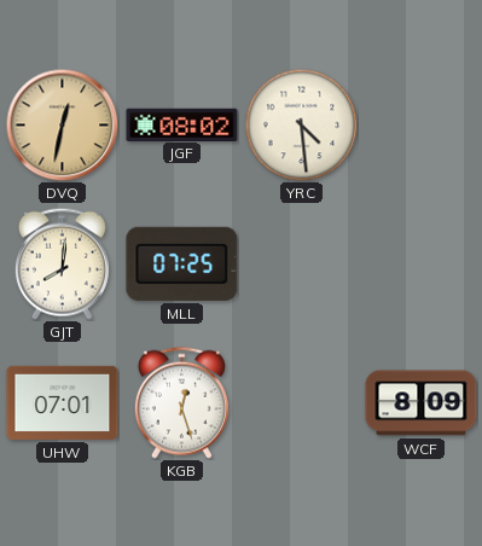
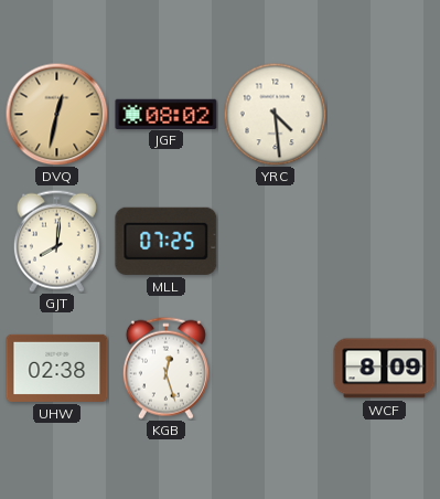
UHW: 07:01 -> 02:38
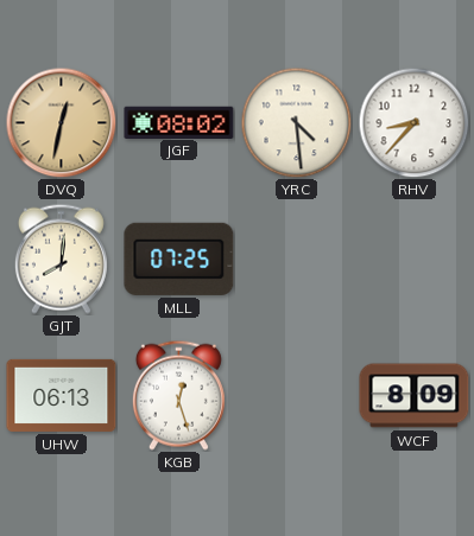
RHV: none -> 8:37
UHW: 02:38 -> 06:13
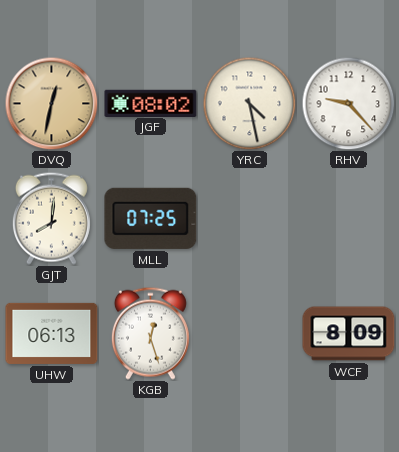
YRC: 4:29 -> 4:28
RHV: 8:37 -> 9:23
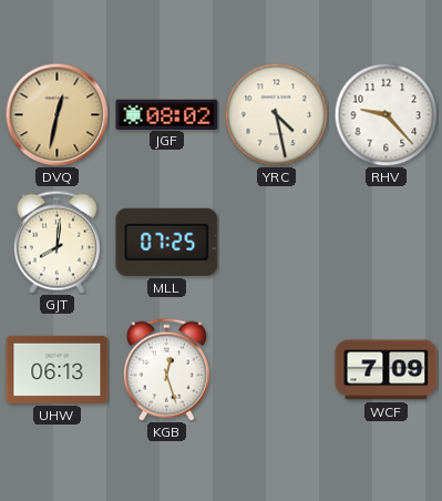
WCF: 8:09 -> 7:09
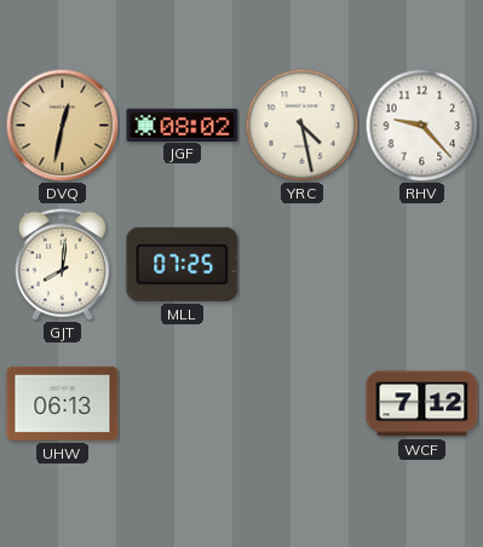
KGB: 12:27 -> none
WCF: 7:09 -> 7:12
